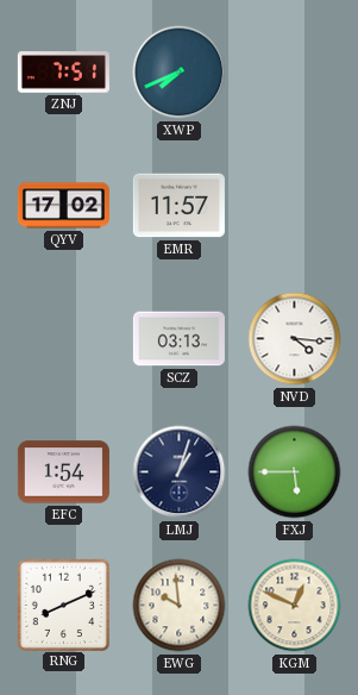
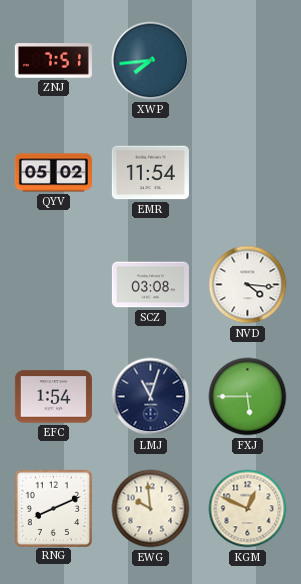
XWP: 7:41 -> 7:44
QYV: 17:02 -> 05:02
EMR: 11:57 -> 11:54
SCZ: 03:13 -> 03:08
LMJ: 1:03 -> 11:03
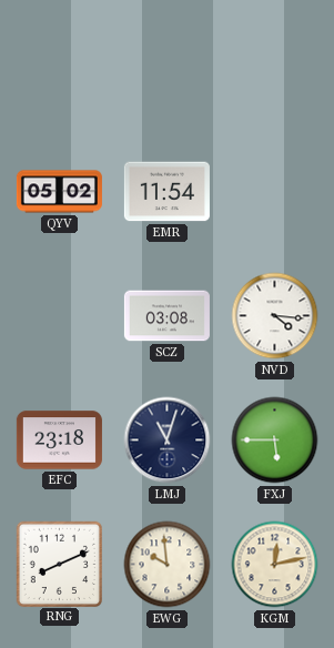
ZNJ: 7:51 -> none
XWP: 7:44 -> none
EFC: 1:54 -> 23:18
KGM: 12:49 -> 12:13
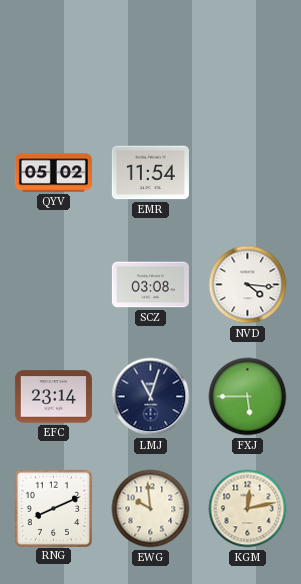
EFC: 23:18 -> 23:14
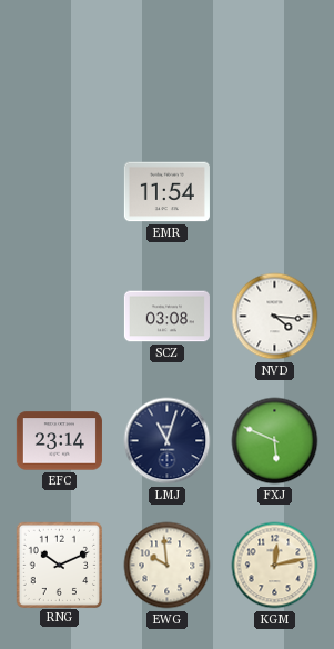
QYV: 05:02 -> none
FXJ: 5:45 -> 5:49
RNG: 8:11 -> 10:11
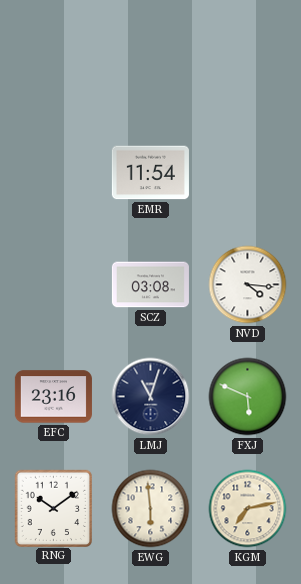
EFC: 23:14 -> 23:16
RNG: 10:11 -> 10:09
EWG: 9:59 -> 5:59
KGM: 12:13 -> 7:13
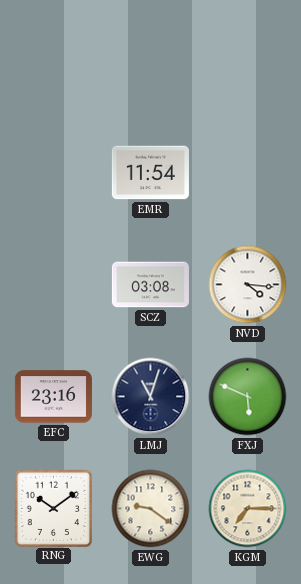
EWG: 5:59 -> 9:21
KGM: 7:13 -> 7:15
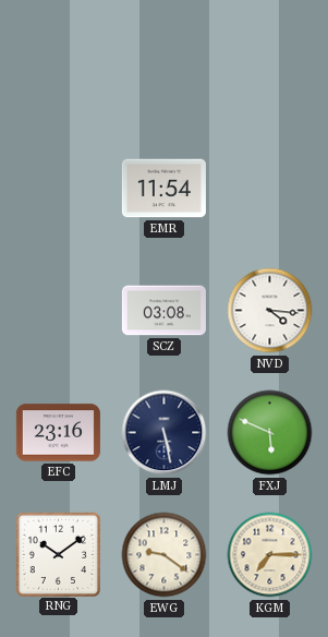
LMJ: 11:03 -> 5:28
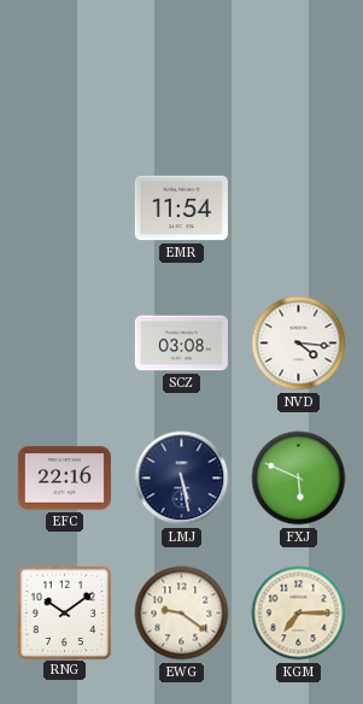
EFC: 23:16 -> 22:16
